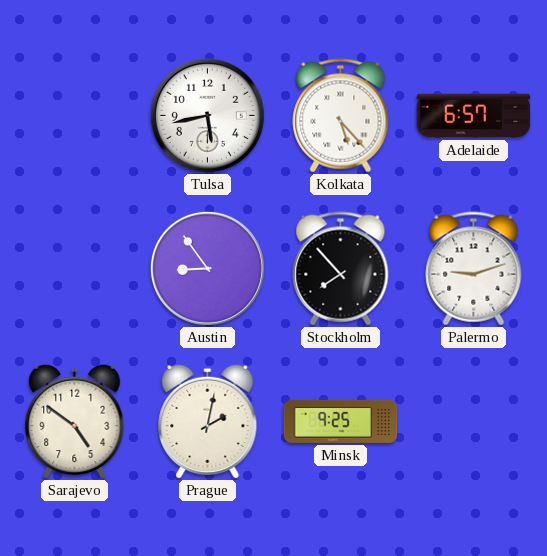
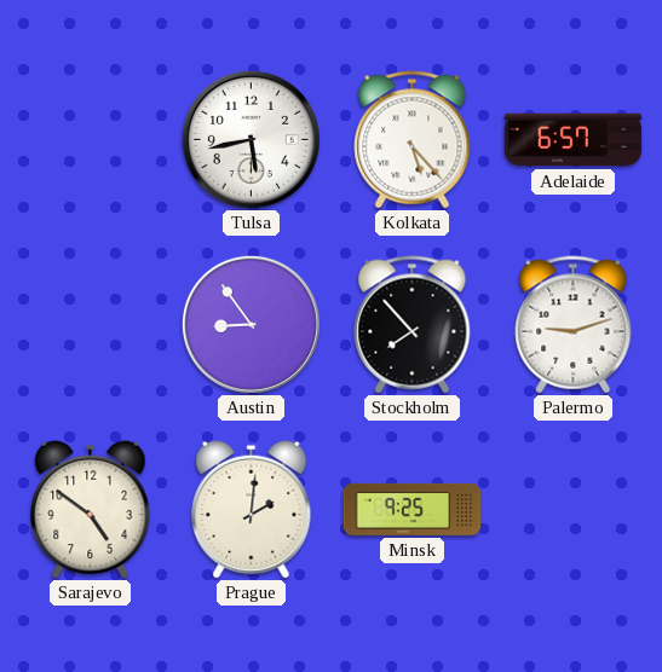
Prague: 2:02 -> 2:01
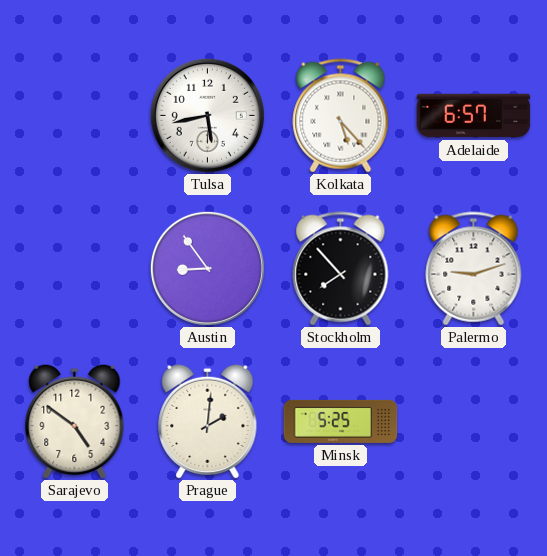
Minsk: 9:25 -> 5:25
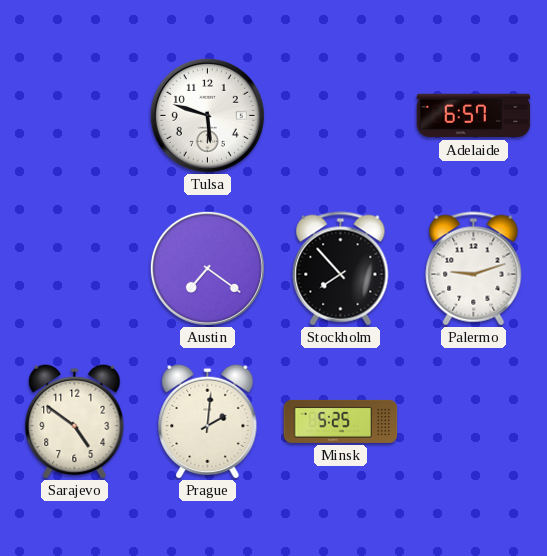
Tulsa: 5:43 -> 5:48
Kolkata: 5:23 -> none
Austin: 8:54 -> 7:21
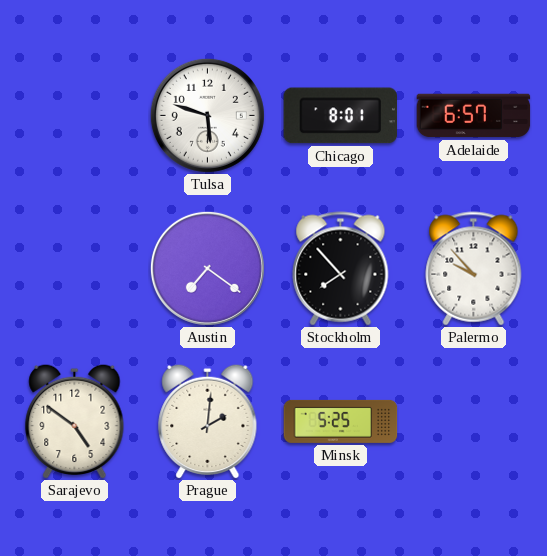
Chicago: none -> 8:01
Palermo: 9:12 -> 9:53
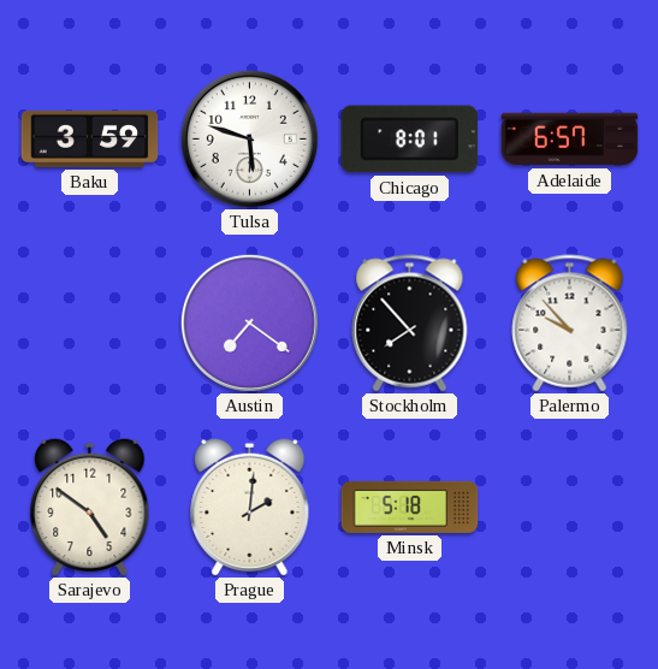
Baku: none -> 3:59
Minsk: 5:25 -> 5:18
